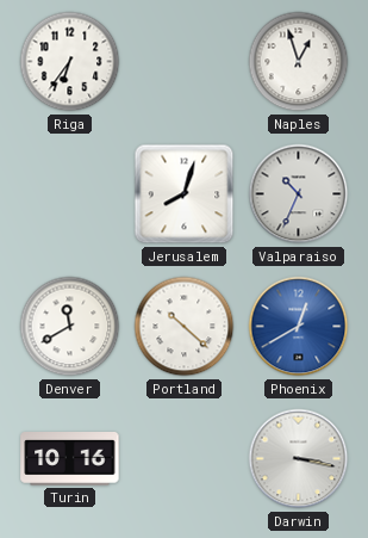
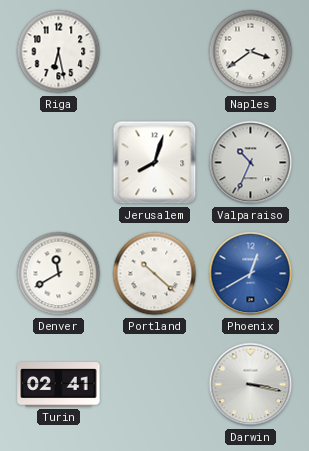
Riga: 6:36 -> 6:28
Naples: 12:57 -> 3:39
Turin: 10:16 -> 02:41
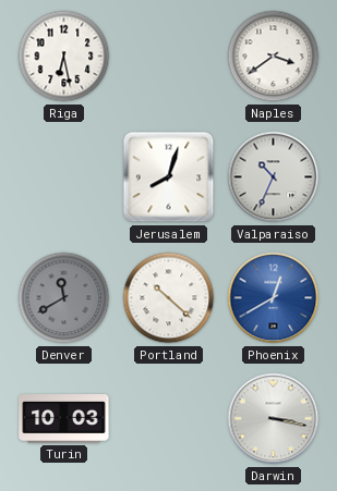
Denver dial: white -> grey
Turin: 02:41 -> 10:03
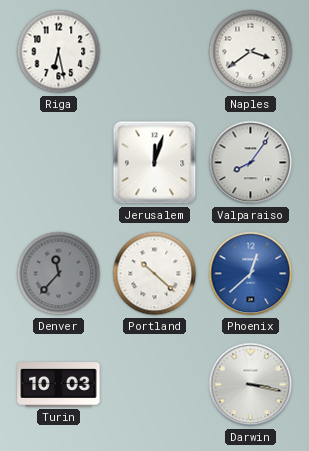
Jerusalem: 8:03 -> 12:03
Valparaiso: 10:34 -> 8:06
Denver: 11:40 -> 11:37
Phoenix: 12:40 -> 12:38
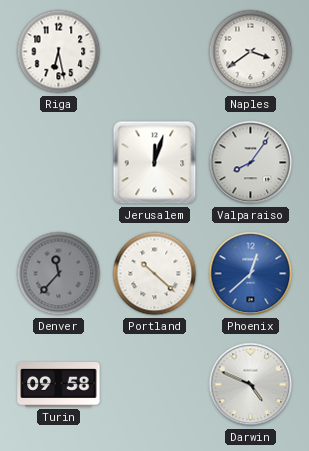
Turin: 10:03 -> 09:58
Darwin: 3:17 -> 4:49
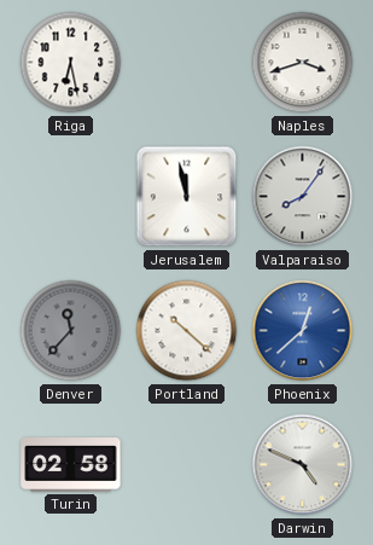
Naples: 3:39 -> 3:42
Jerusalem: 12:03 -> 11:58
Turin: 09:58 -> 02:58
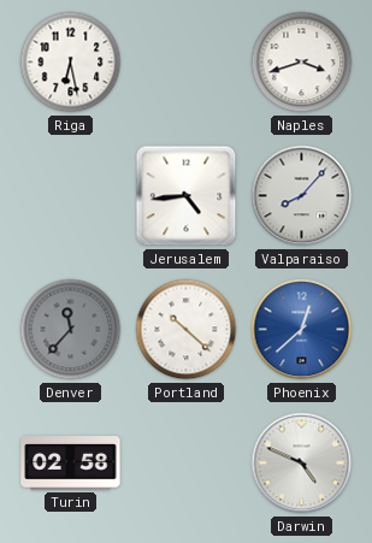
Jerusalem: 11:58 -> 4:44
Valparaiso: 8:06 -> 8:07
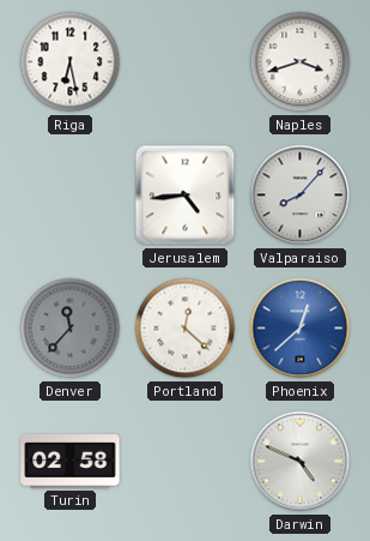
Portland: 10:22 -> 12:22
